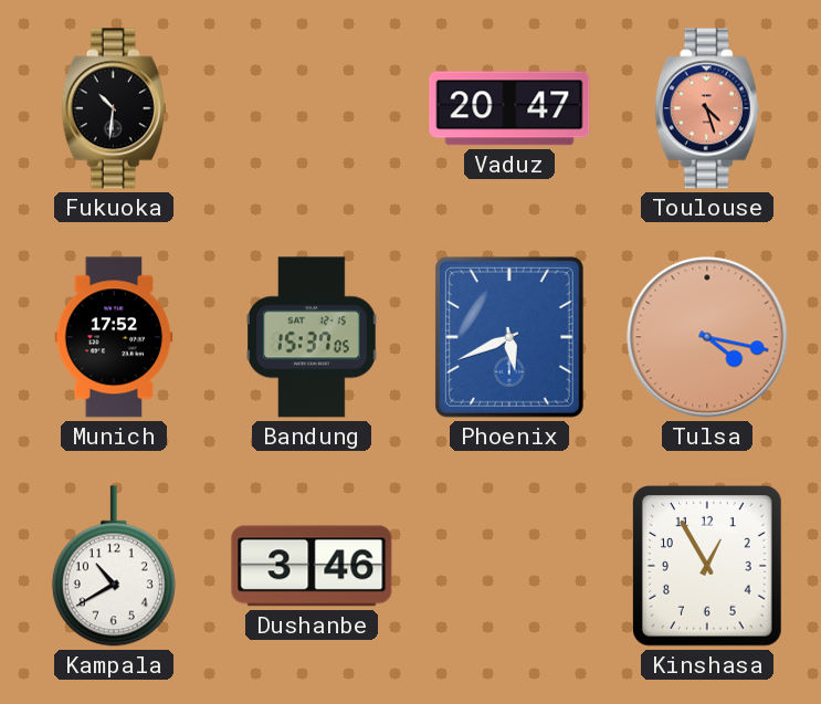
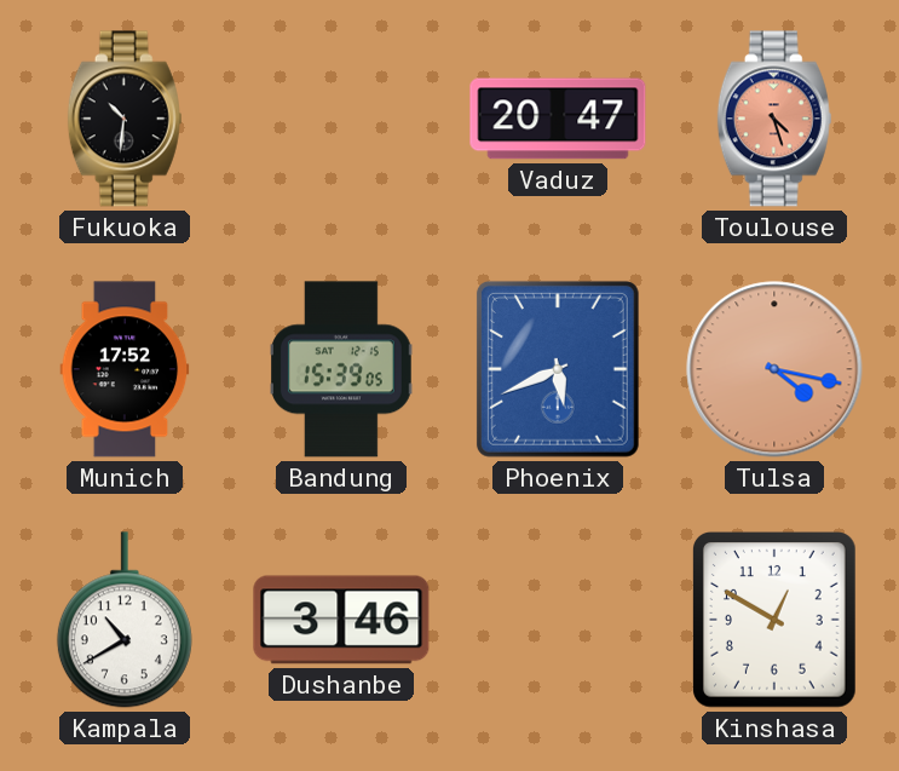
Bandung: 15:37 -> 15:39
Kinshasa: 12:55 -> 12:50
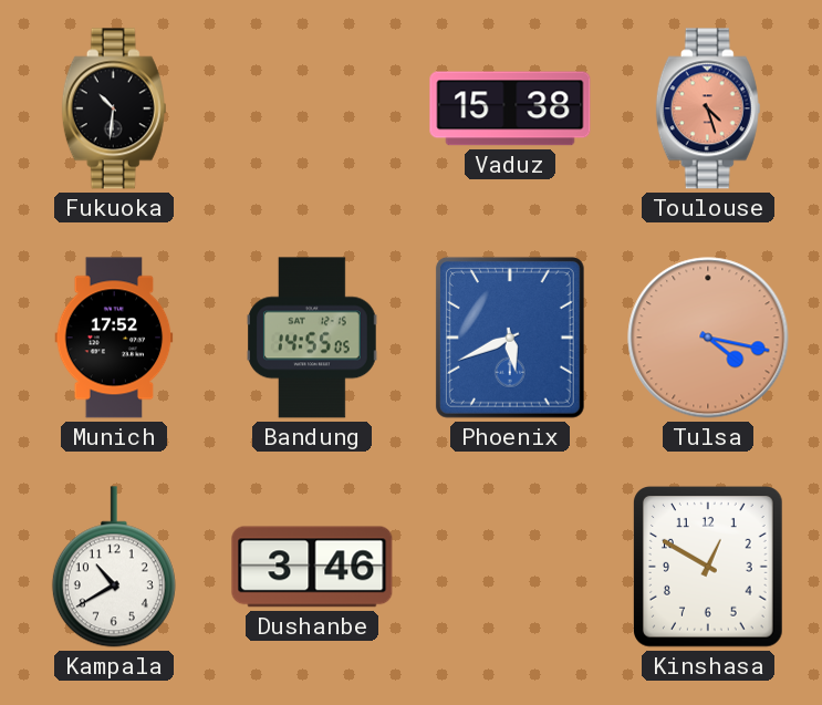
Vaduz: 20:47 -> 15:38
Bandung: 15:39 -> 14:55
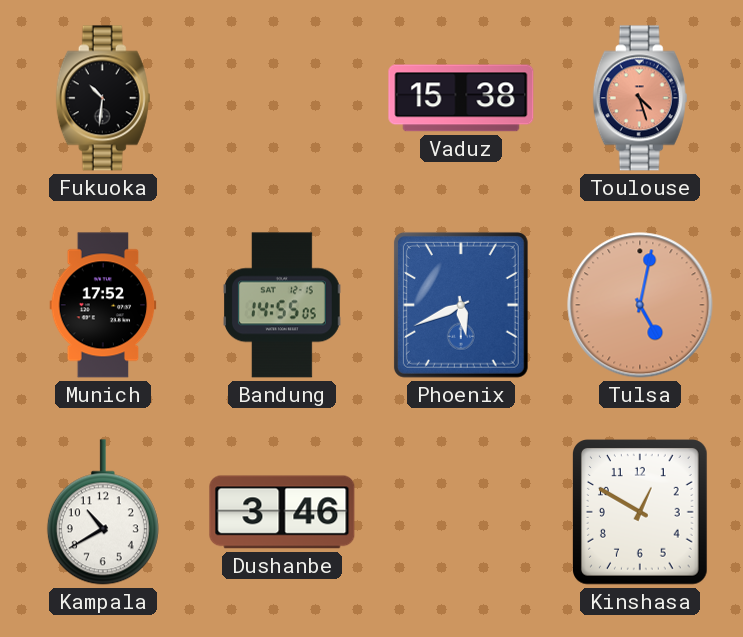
Tulsa: 4:17 -> 5:02
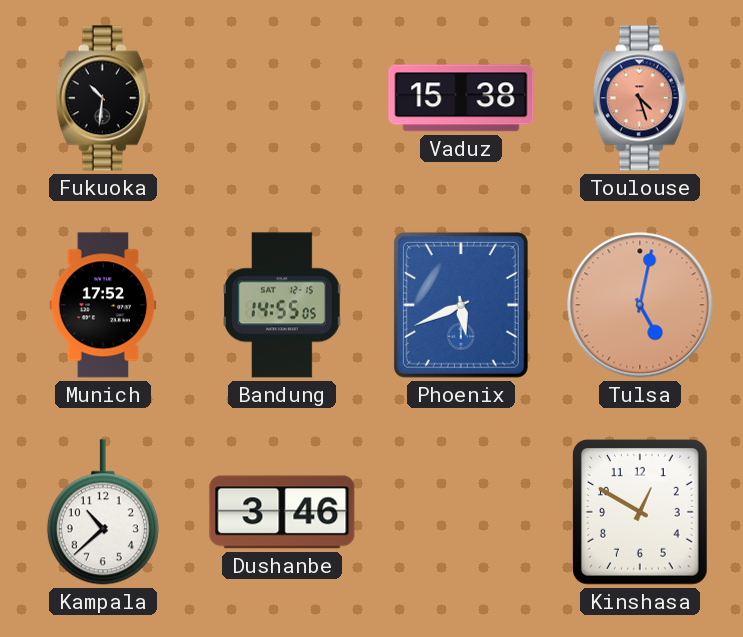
Kampala: 10:40 -> 10:38
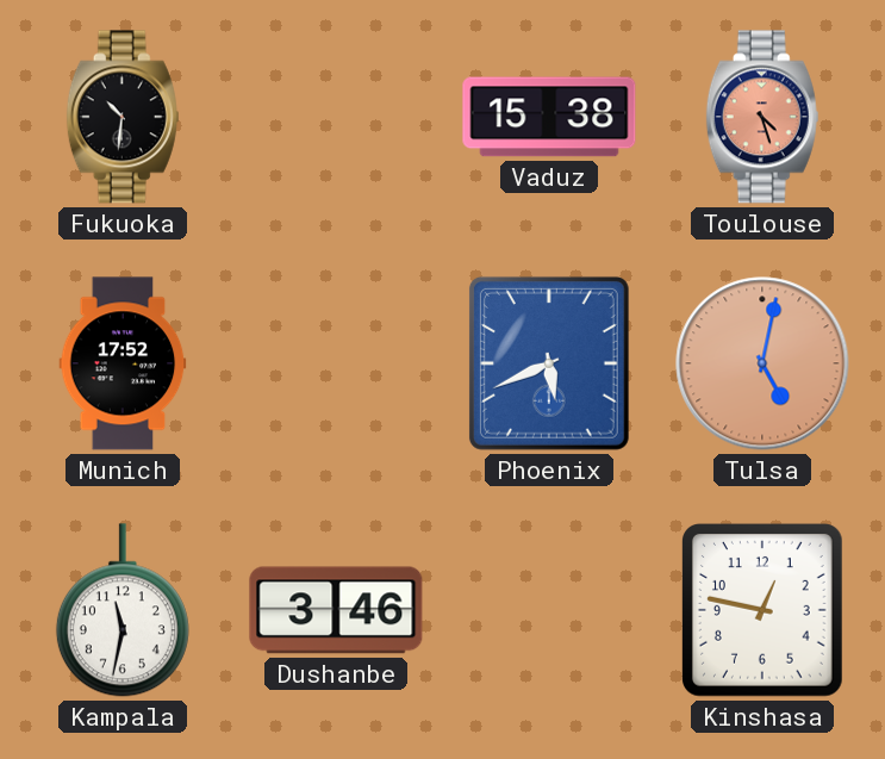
Bandung: 14:55 -> none
Kampala: 10:38 -> 11:32
Kinshasa: 12:50 -> 12:47
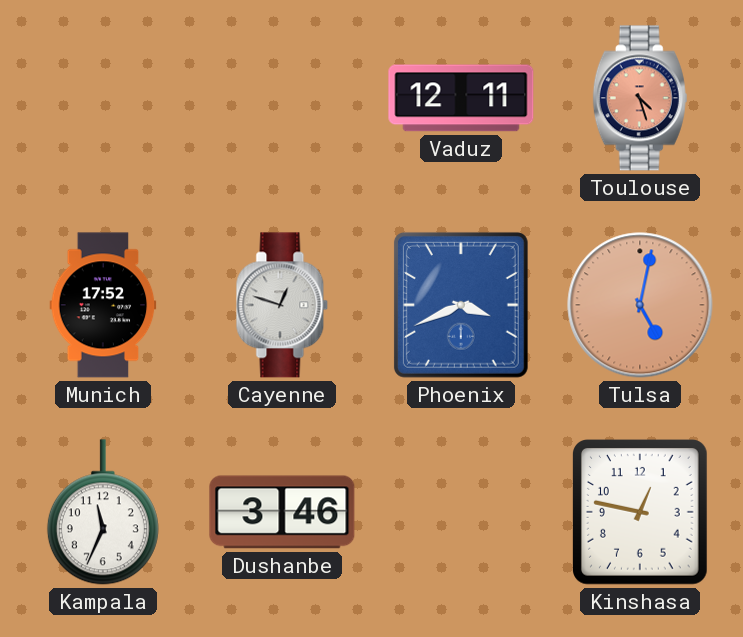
Fukuoka: 10:31 -> none
Vaduz: 15:38 -> 12:11
Cayenne: none -> 12:48
Phoenix: 5:41 -> 3:41
Kampala: 11:32 -> 11:34
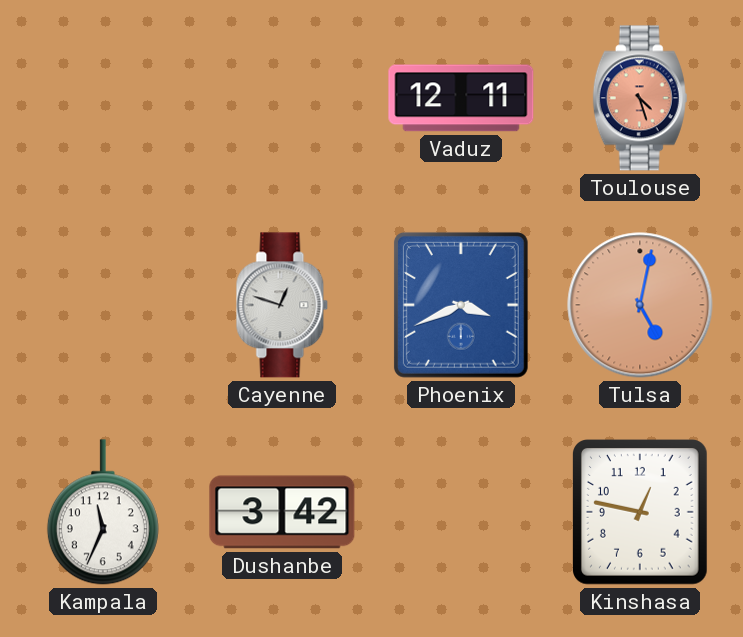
Munich: 17:52 -> none
Dushanbe: 3:46 -> 3:42
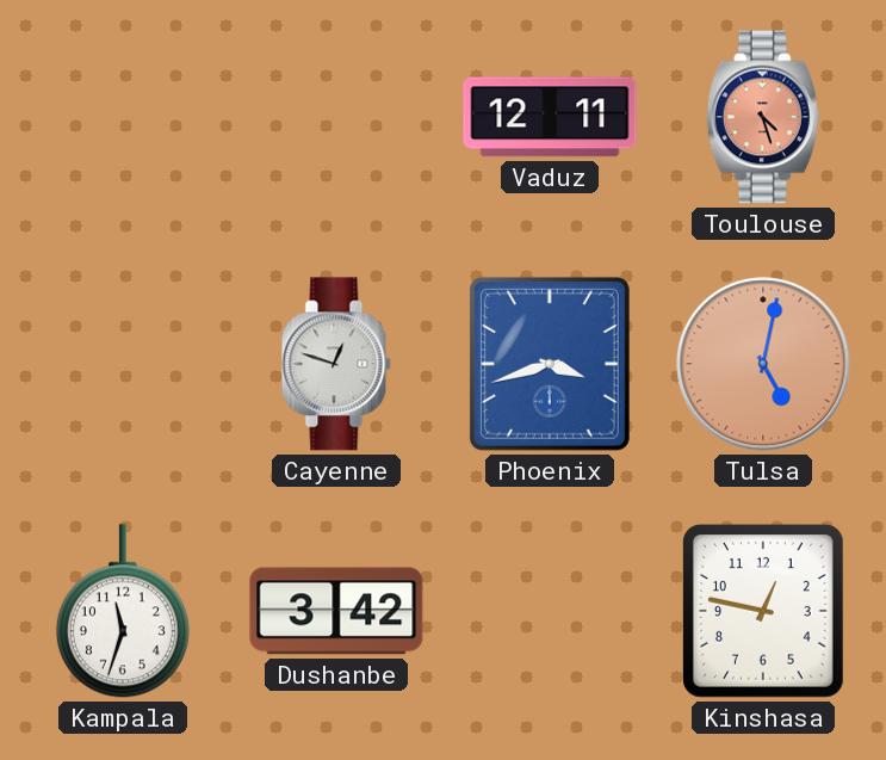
Phoenix: 3:41 -> 3:42
Kampala: 11:34 -> 11:33
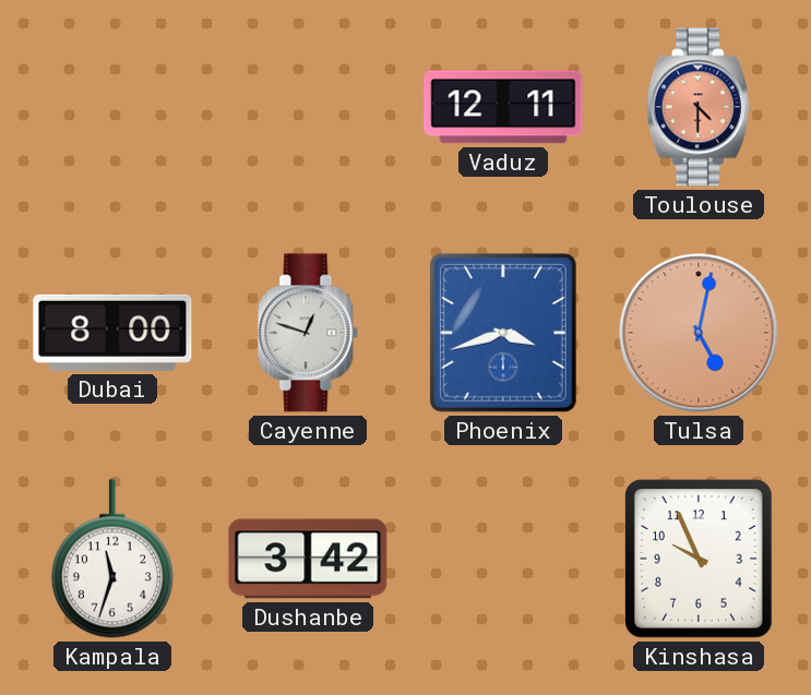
Toulouse: 4:27 -> 4:30
Dubai: none -> 8:00
Kinshasa: 12:47 -> 9:56
